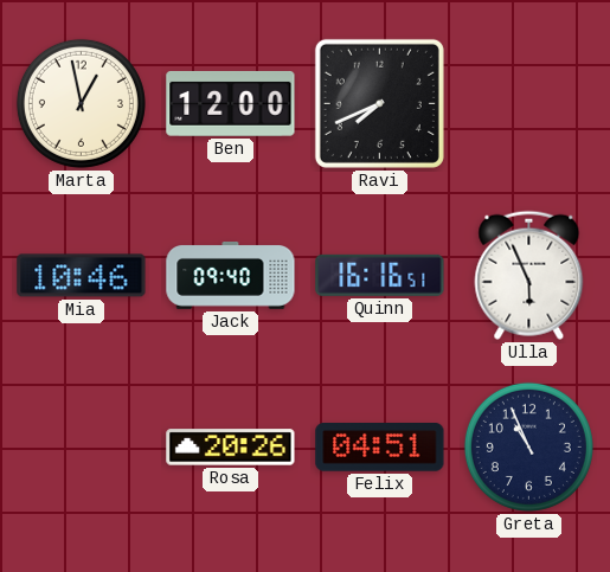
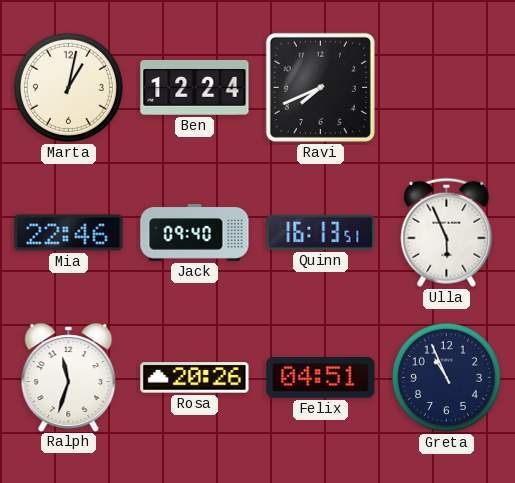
Marta: 12:58 -> 1:02
Ben: 12:00 -> 12:24
Mia: 10:46 -> 22:46
Quinn: 16:16 -> 16:13
Ralph: none -> 11:33
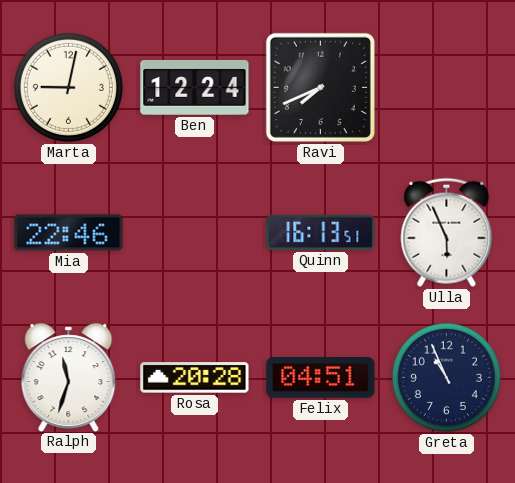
Marta: 1:02 -> 9:02
Jack: 09:40 -> none
Rosa: 20:26 -> 20:28
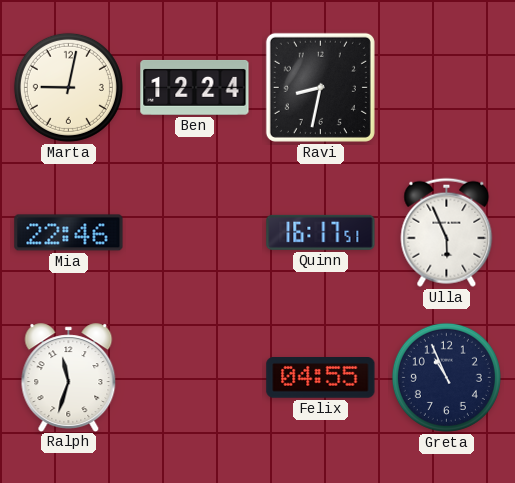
Ravi: 7:41 -> 8:32
Quinn: 16:13 -> 16:17
Rosa: 20:28 -> none
Felix: 04:51 -> 04:55
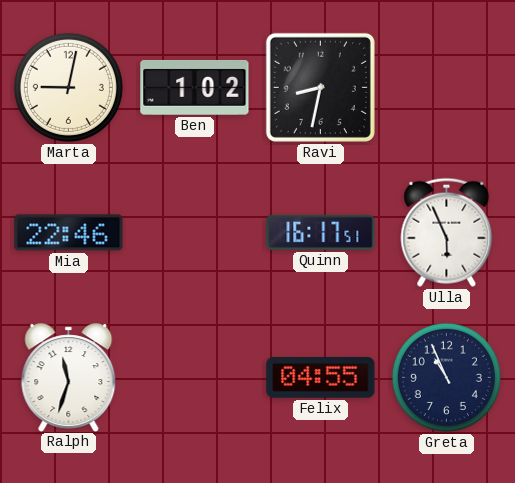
Ben: 12:24 -> 1:02
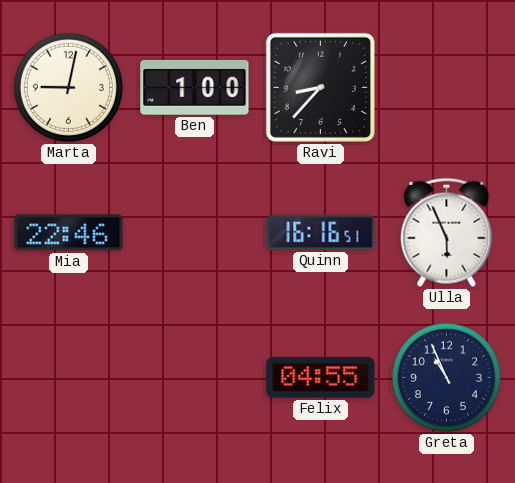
Ben: 1:02 -> 1:00
Ravi: 8:32 -> 8:37
Quinn: 16:17 -> 16:16
Ralph: 11:33 -> none
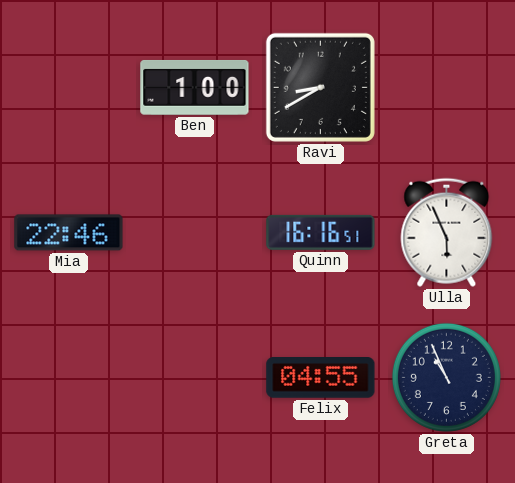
Marta: 9:02 -> none
Ravi: 8:37 -> 8:40
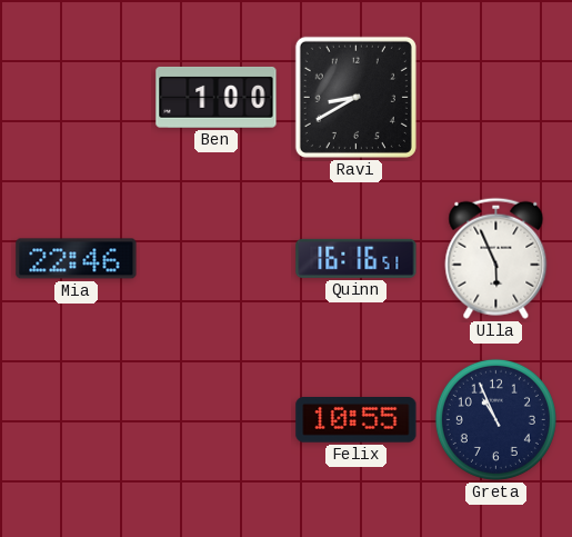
Felix: 04:55 -> 10:55
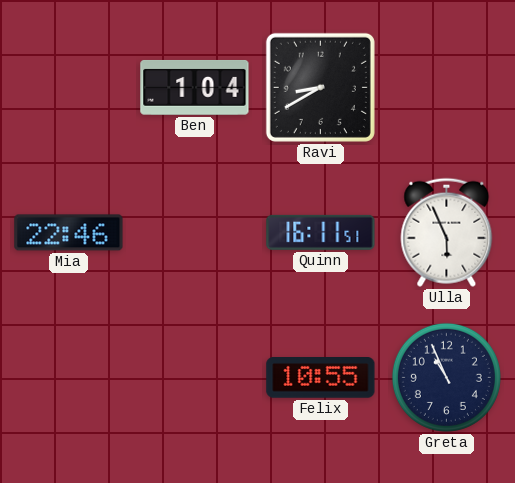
Ben: 1:00 -> 1:04
Quinn: 16:16 -> 16:11
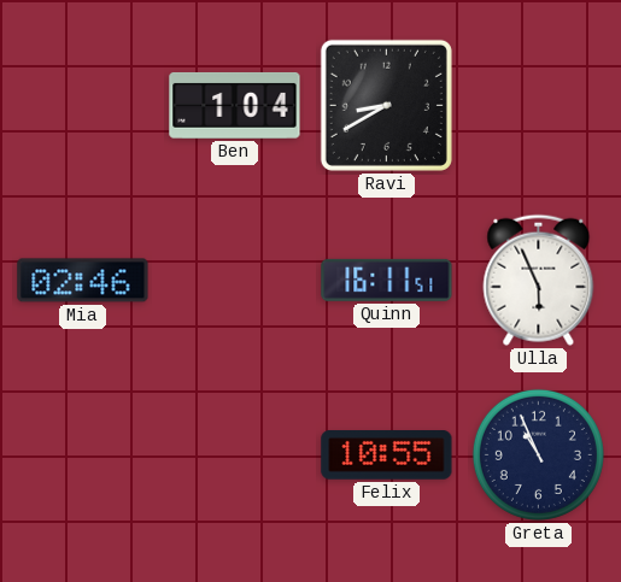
Mia: 22:46 -> 02:46
